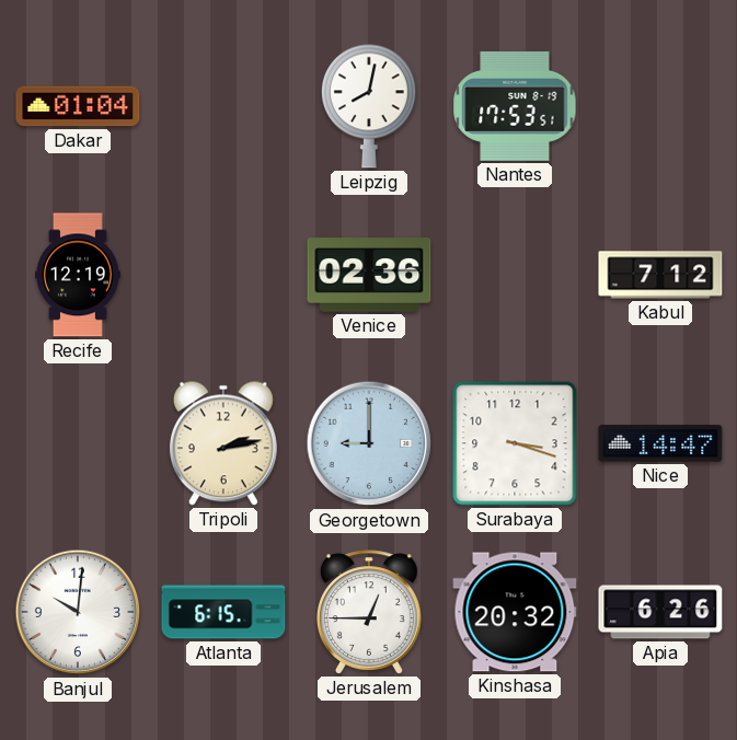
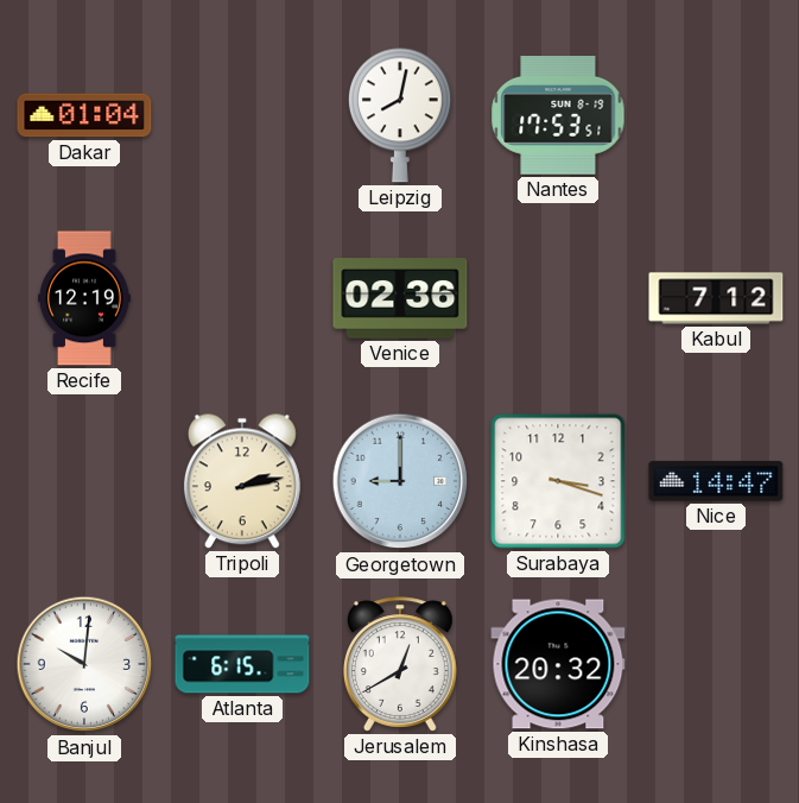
Jerusalem: 12:45 -> 12:40
Apia: 6:26 -> none
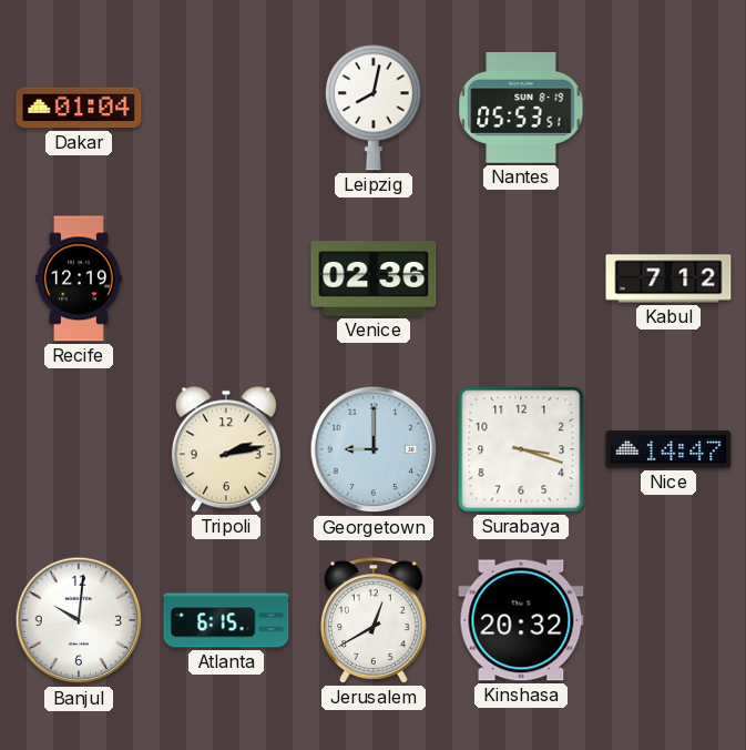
Nantes: 17:53 -> 05:53
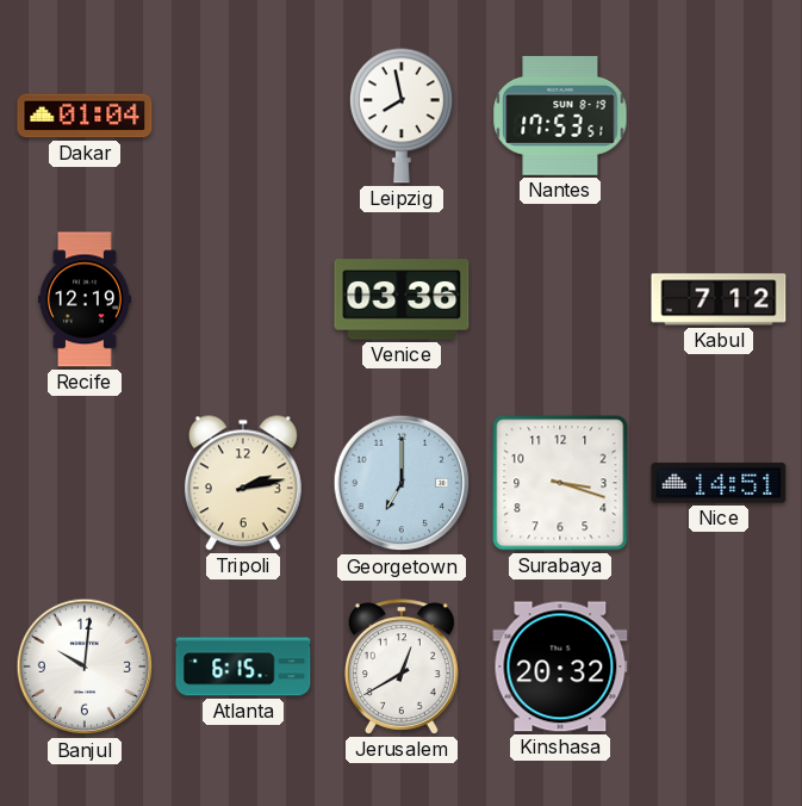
Leipzig: 8:02 -> 7:58
Nantes: 05:53 -> 17:53
Venice: 02:36 -> 03:36
Georgetown: 9:00 -> 7:00
Nice: 14:47 -> 14:51
